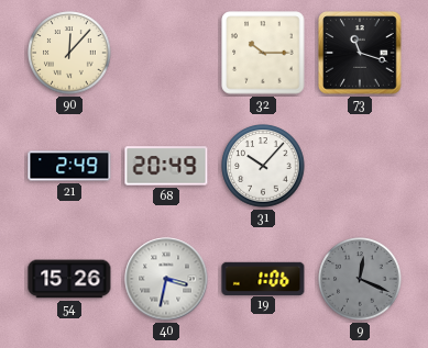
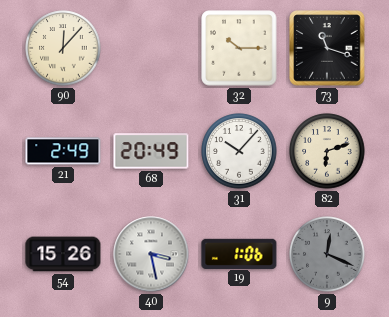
82: none -> 6:12
40: 3:32 -> 3:28
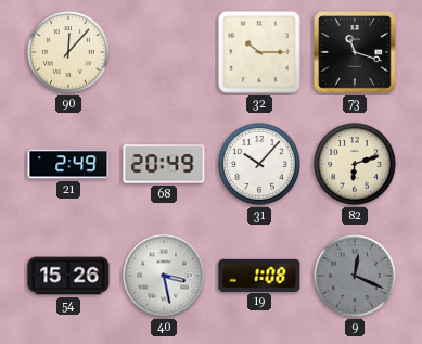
19: 1:06 -> 1:08
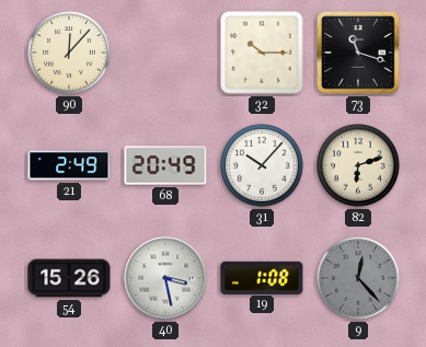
9: 12:19 -> 12:23
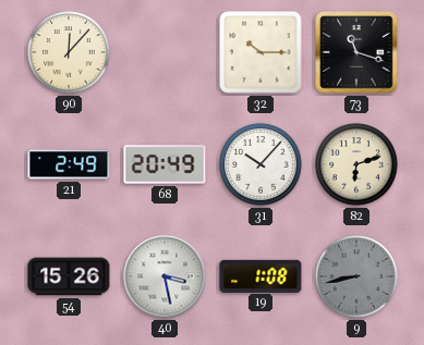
9: 12:23 -> 8:43
